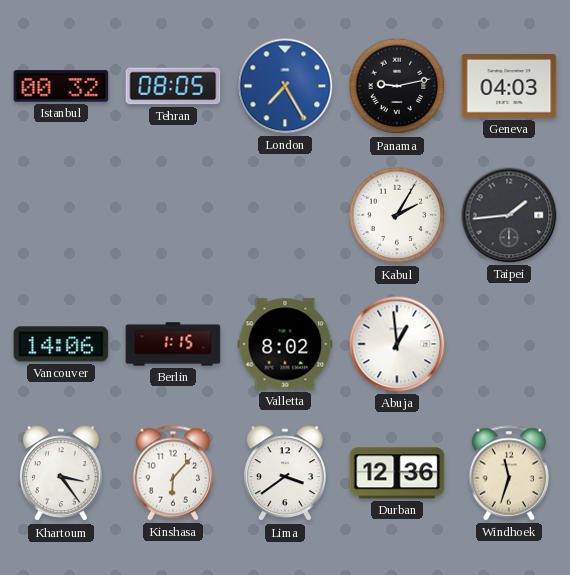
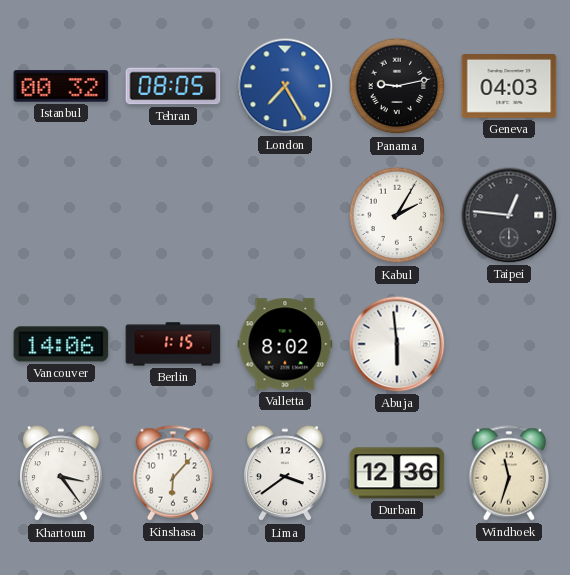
Taipei: 1:44 -> 12:46
Abuja: 12:59 -> 5:59
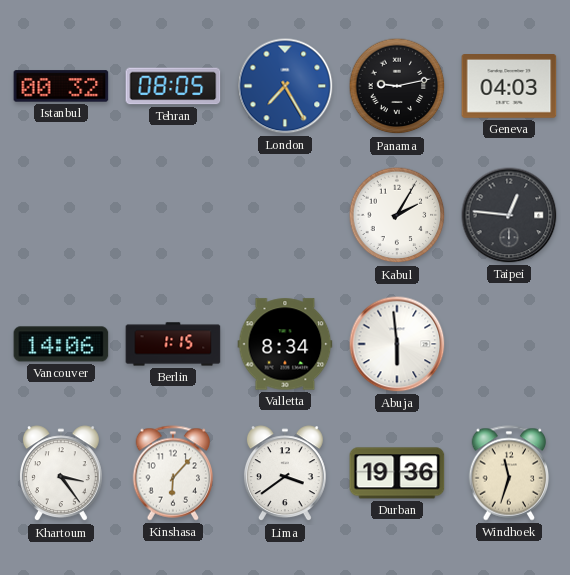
Valletta: 8:02 -> 8:34
Durban: 12:36 -> 19:36
